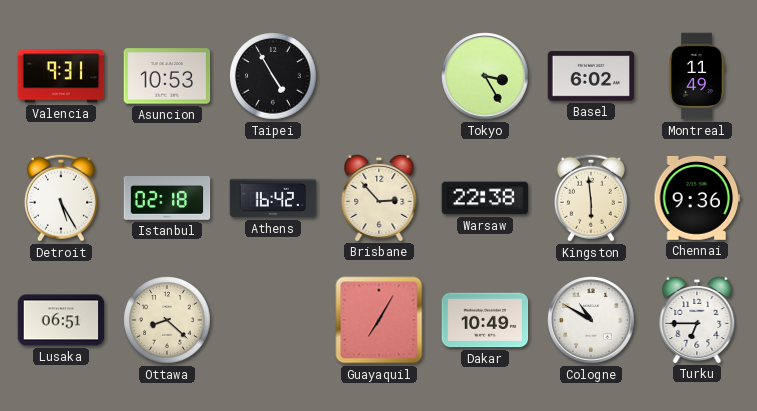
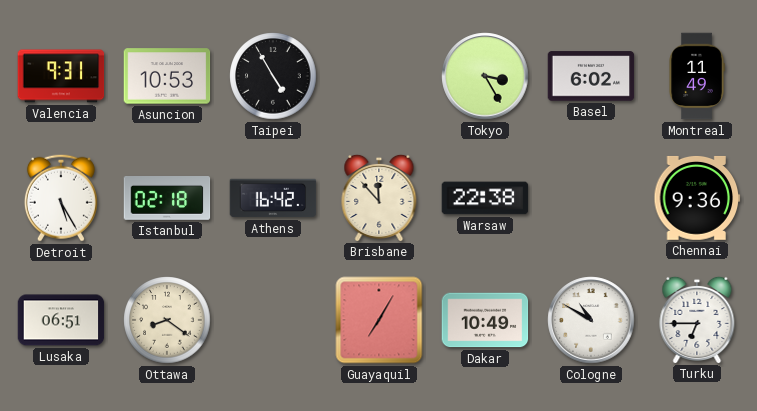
Brisbane: 2:53 -> 11:53
Kingston: 5:59 -> none
Ottawa: 8:22 -> 8:21
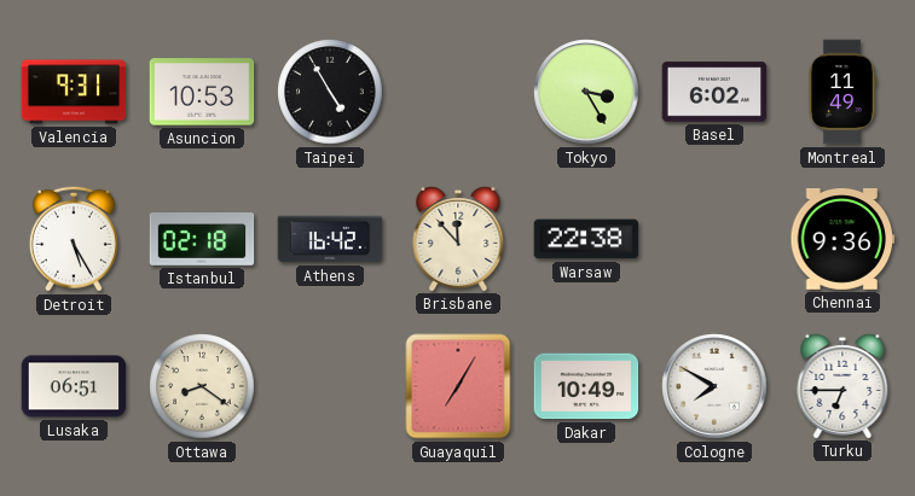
Cologne: 10:50 -> 7:50
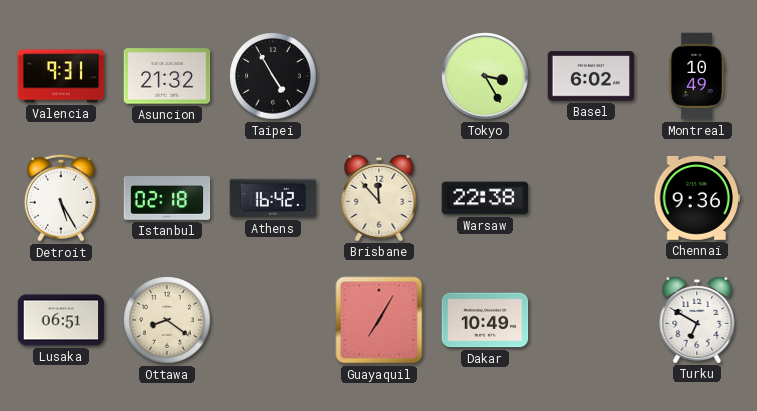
Asuncion: 10:53 -> 21:32
Montreal: 11:49 -> 10:49
Cologne: 7:50 -> none
Turku: 6:45 -> 6:50
